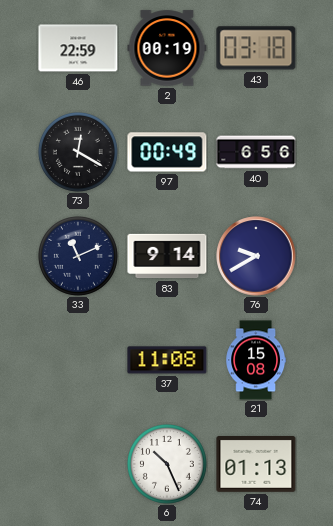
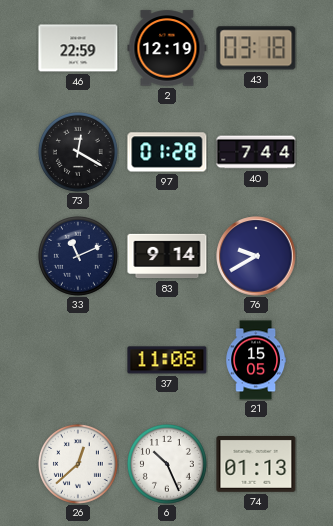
2: 00:19 -> 12:19
97: 00:49 -> 01:28
40: 6:56 -> 7:44
21: 15:08 -> 15:05
26: none -> 12:38
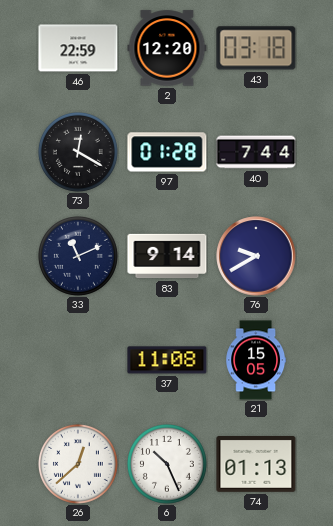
2: 12:19 -> 12:20
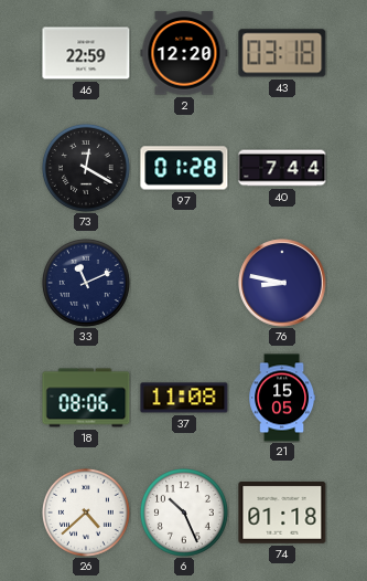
83: 9:14 -> none
76: 9:40 -> 8:47
18: none -> 08:06
26: 12:38 -> 4:38
74: 01:13 -> 01:18
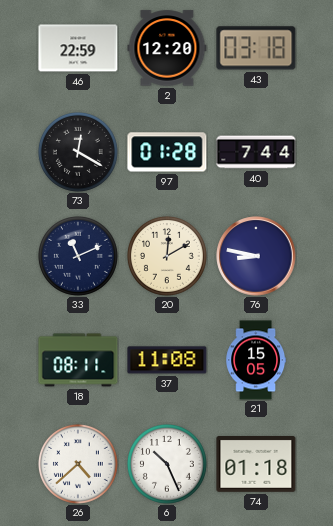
20: none -> 12:10
18: 08:06 -> 08:11
